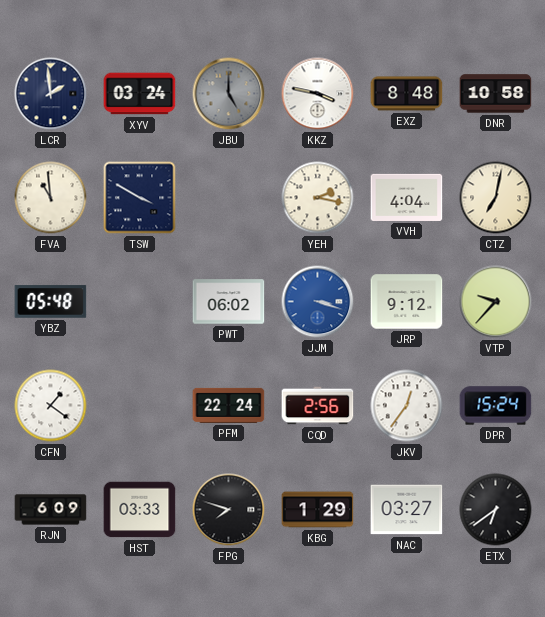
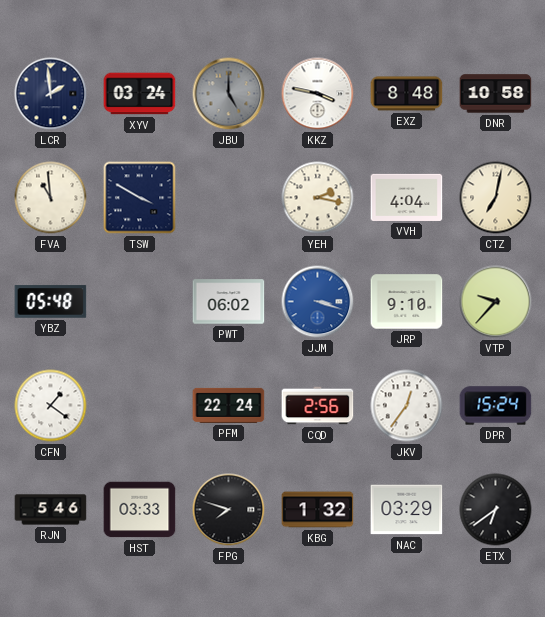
JRP: 9:12 -> 9:10
RJN: 6:09 -> 5:46
KBG: 1:29 -> 1:32
NAC: 03:27 -> 03:29
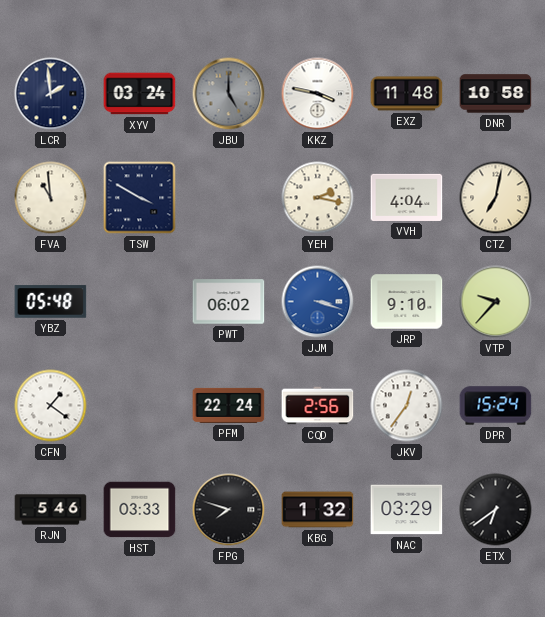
EXZ: 8:48 -> 11:48
